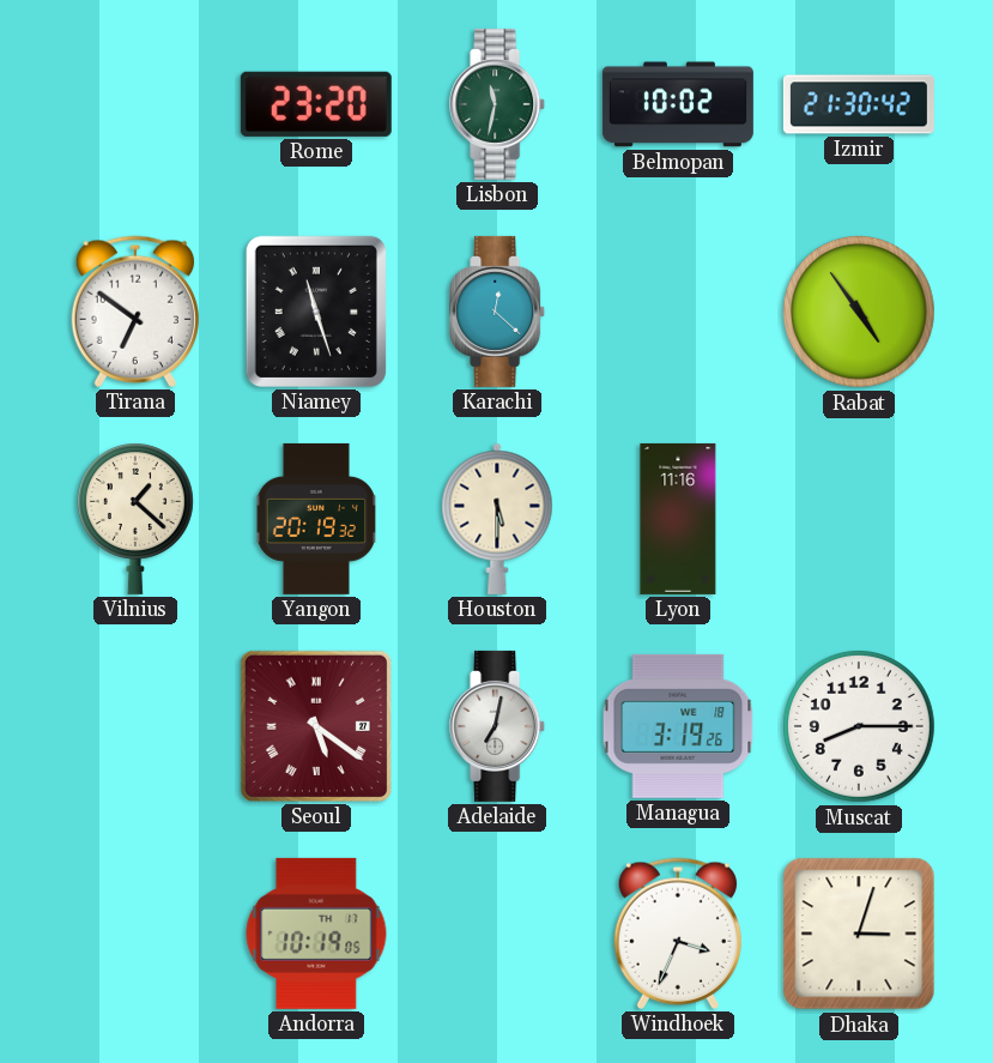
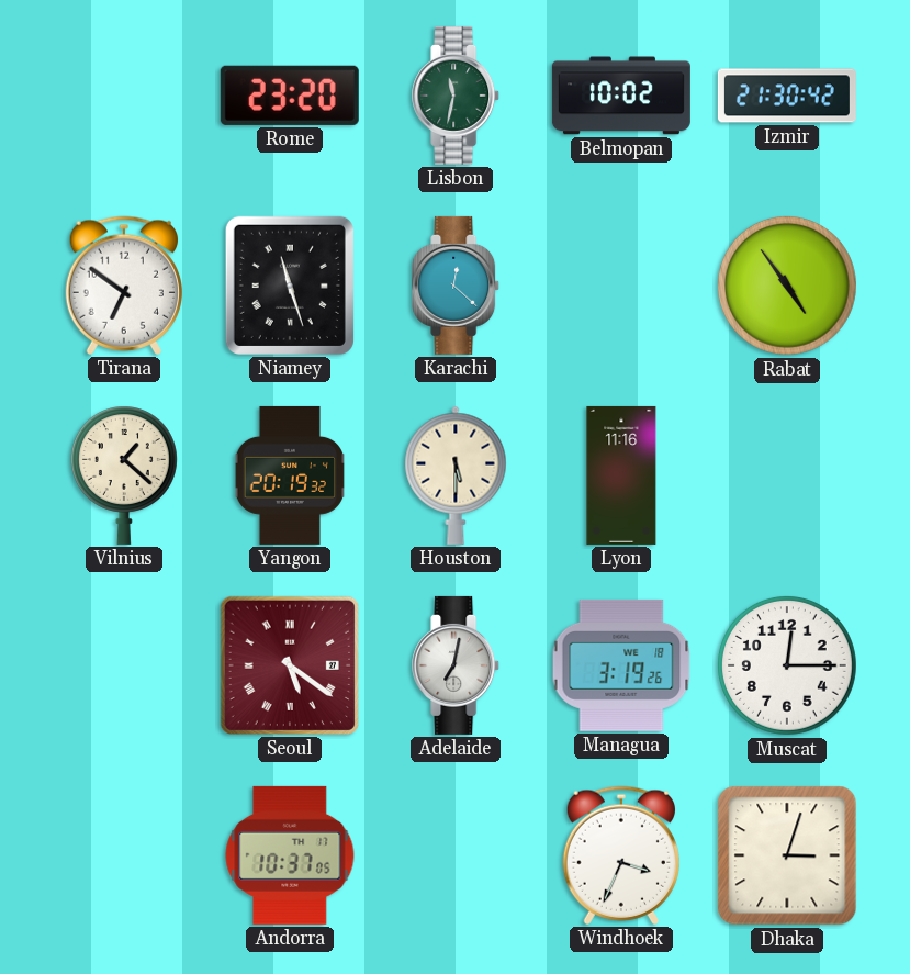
Muscat: 8:15 -> 12:15
Andorra: 10:19 -> 10:37
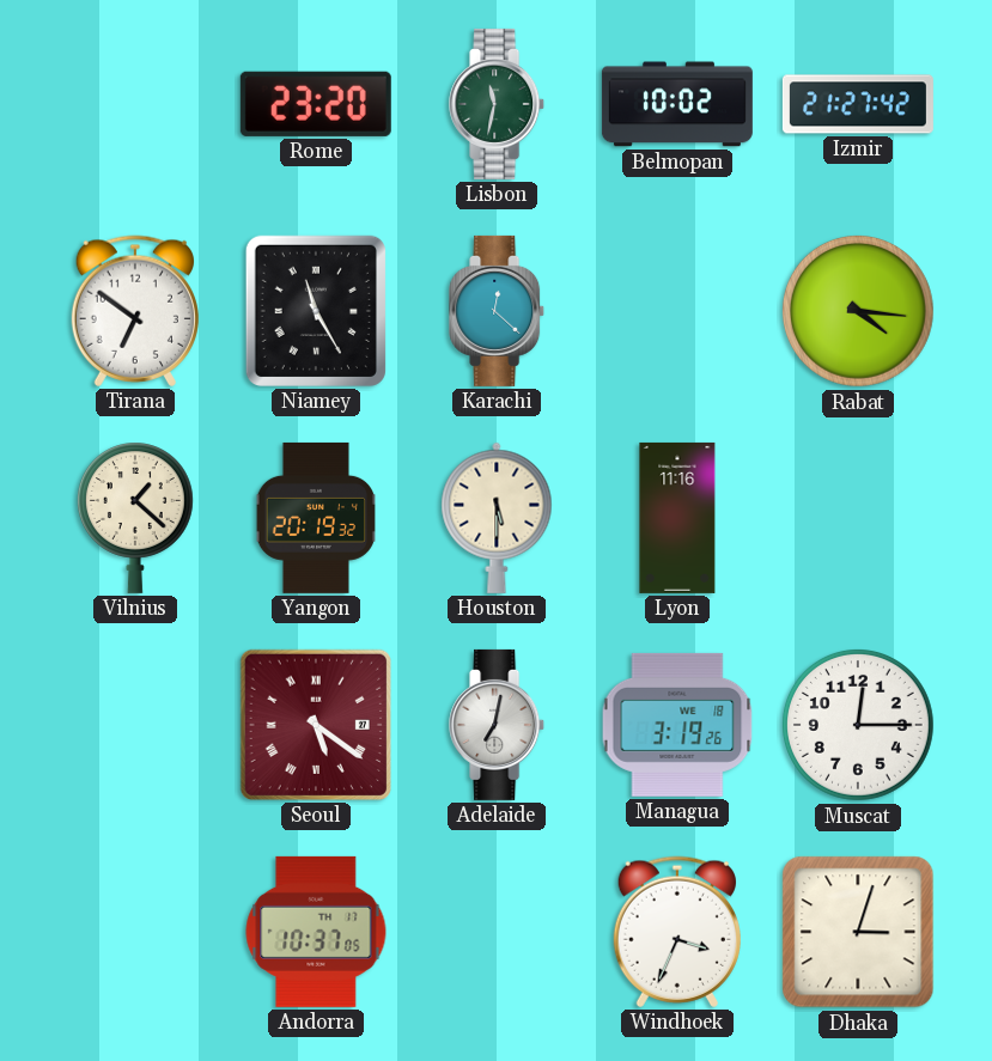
Izmir: 21:30 -> 21:27
Niamey: 11:27 -> 11:25
Rabat: 4:54 -> 4:16
